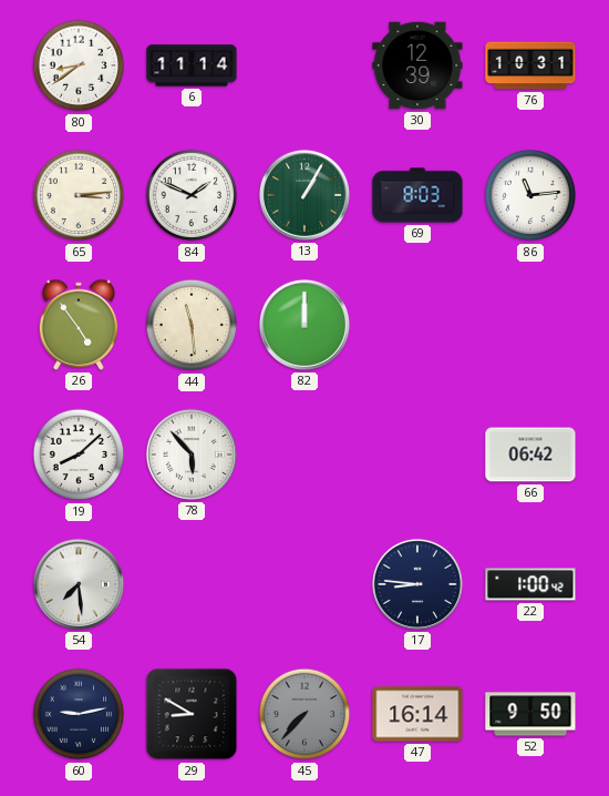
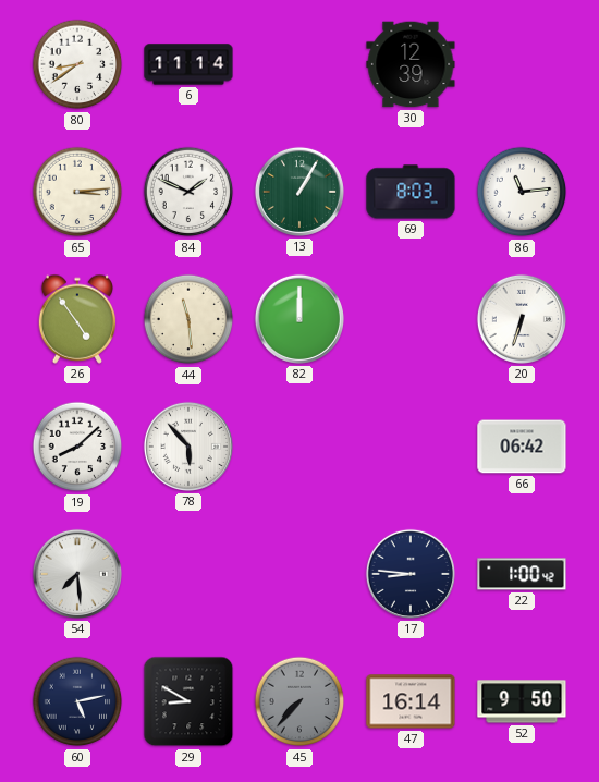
76: 10:31 -> none
20: none -> 6:33
60: 9:13 -> 5:13
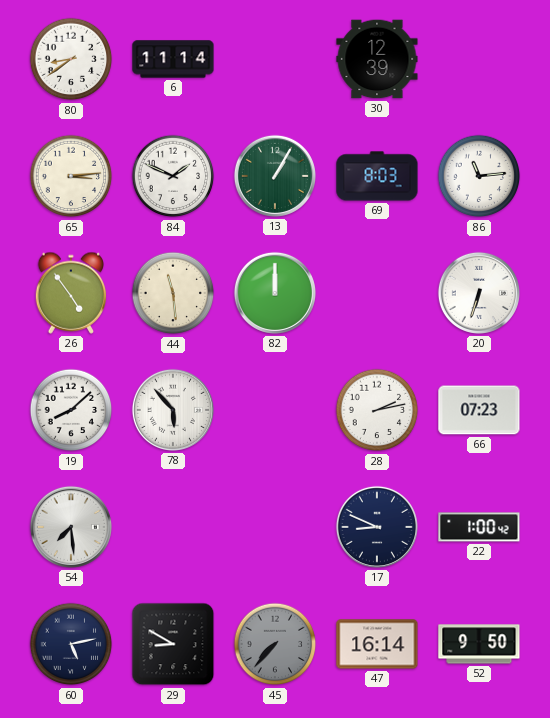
28: none -> 2:13
66: 06:42 -> 07:23
17: 8:46 -> 8:49
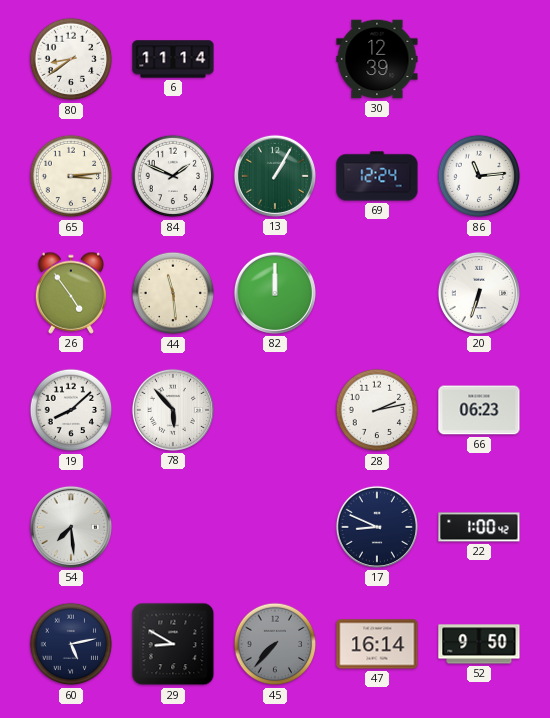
69: 8:03 -> 12:24
66: 07:23 -> 06:23
